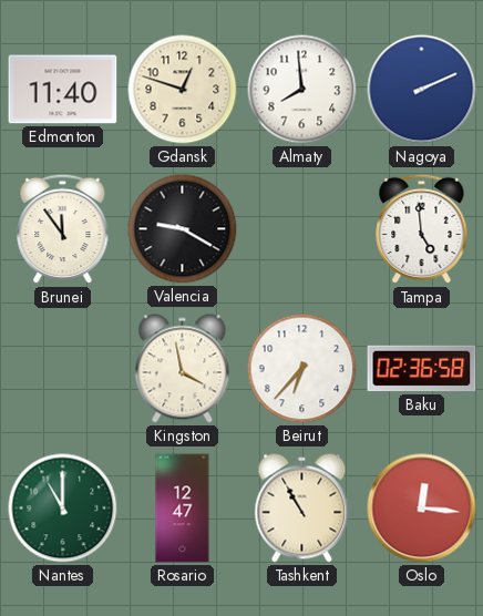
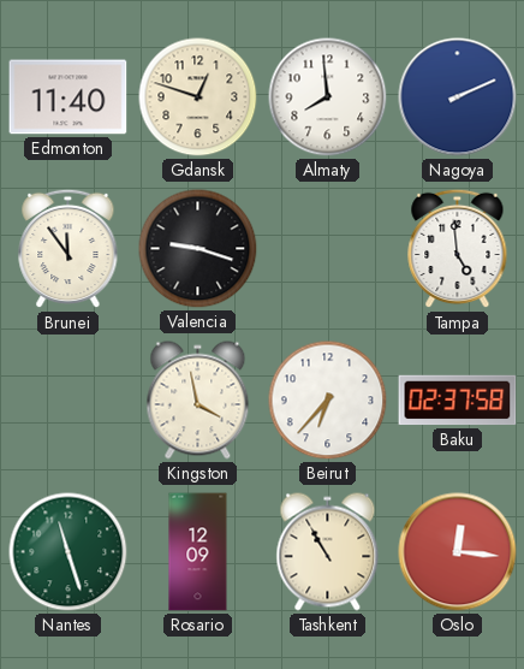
Valencia: 9:20 -> 9:18
Baku: 02:36 -> 02:37
Nantes: 11:00 -> 11:27
Rosario: 12:47 -> 12:09
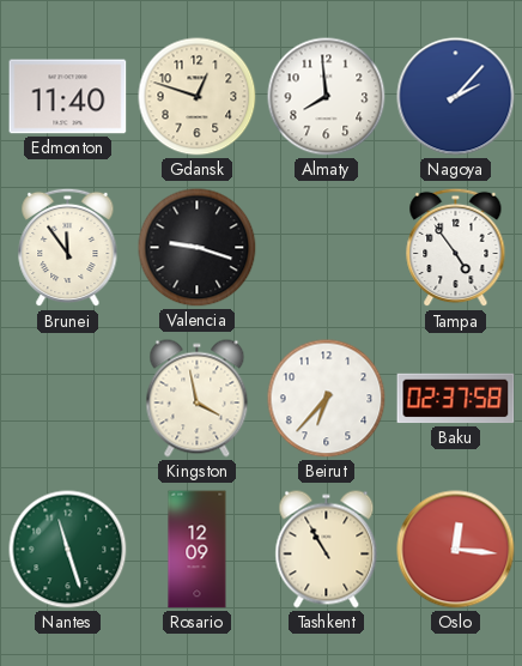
Nagoya: 2:11 -> 2:07
Tampa: 4:59 -> 4:54
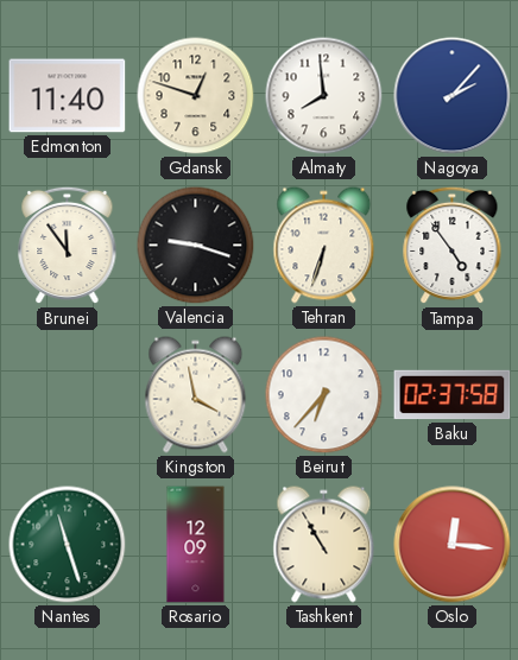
Tehran: none -> 6:33
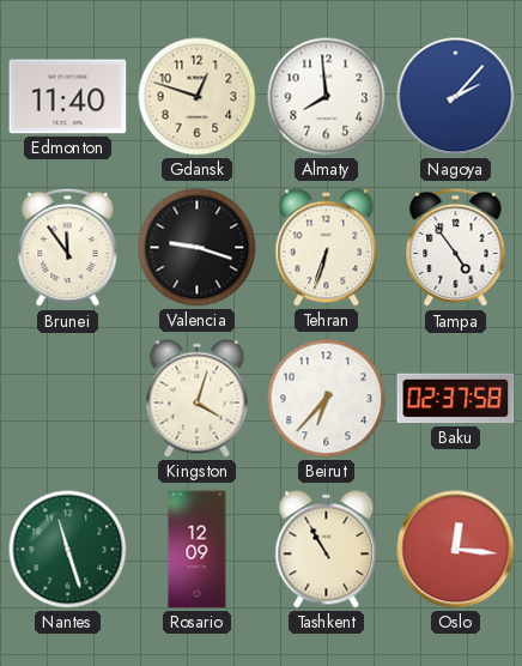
Kingston: 3:58 -> 4:03
